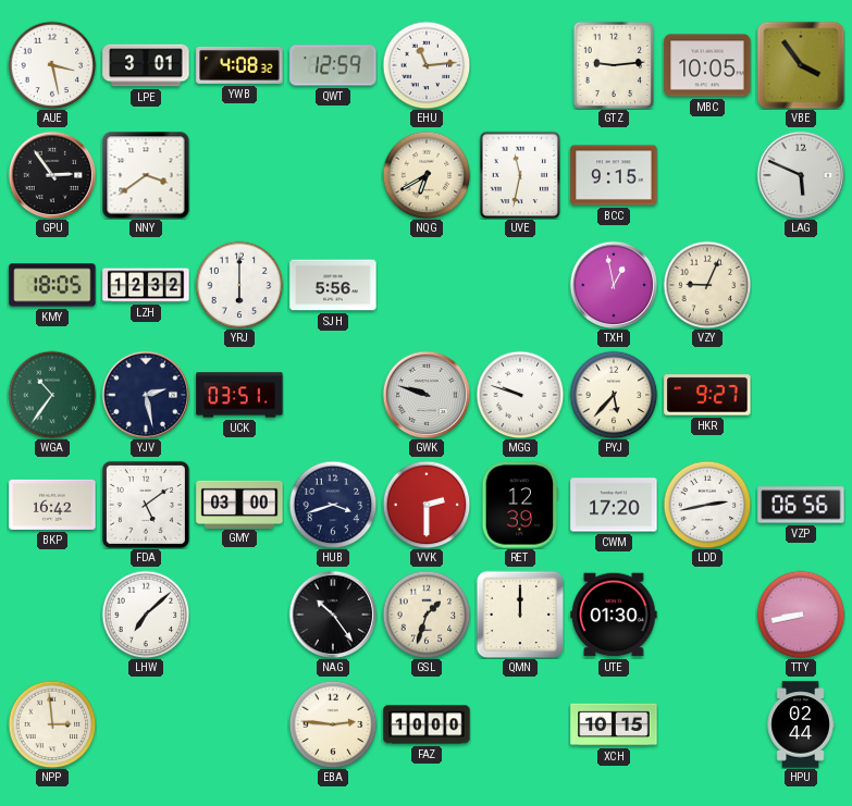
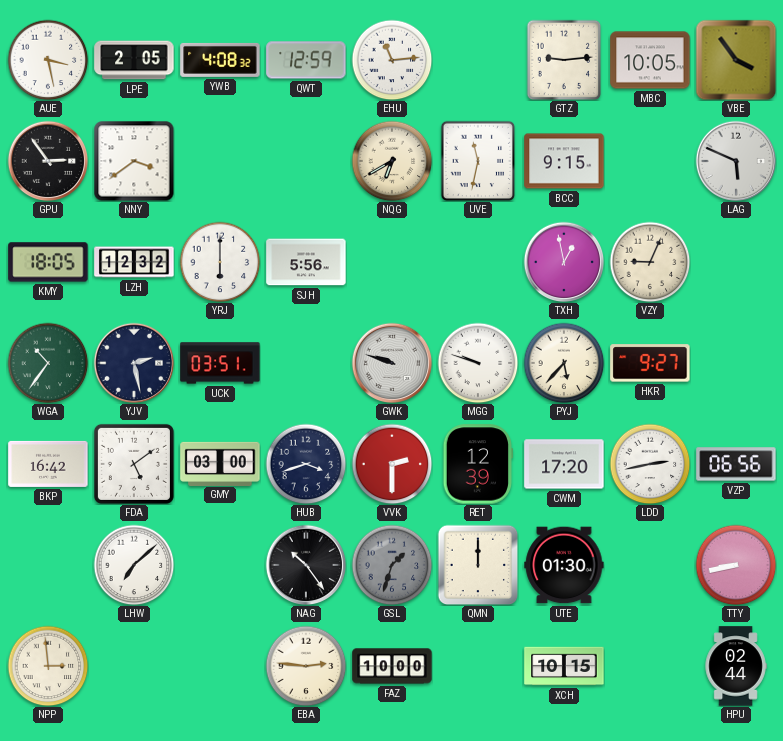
LPE: 3:01 -> 2:05
GSL dial: cream -> grey
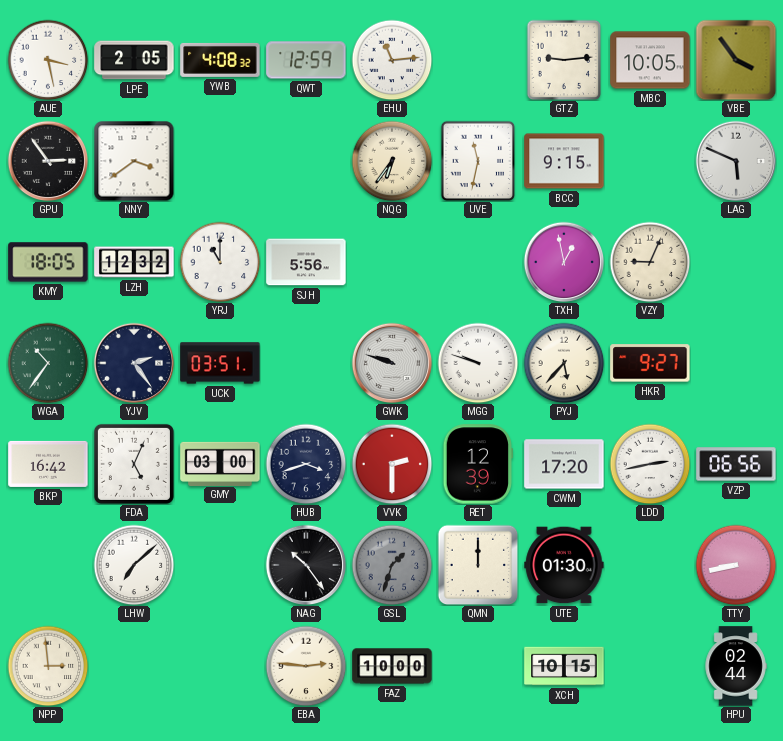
NQG: 6:40 -> 6:36
YRJ: 6:00 -> 11:00
YJV: 2:28 -> 2:24
FDA: 5:09 -> 5:04
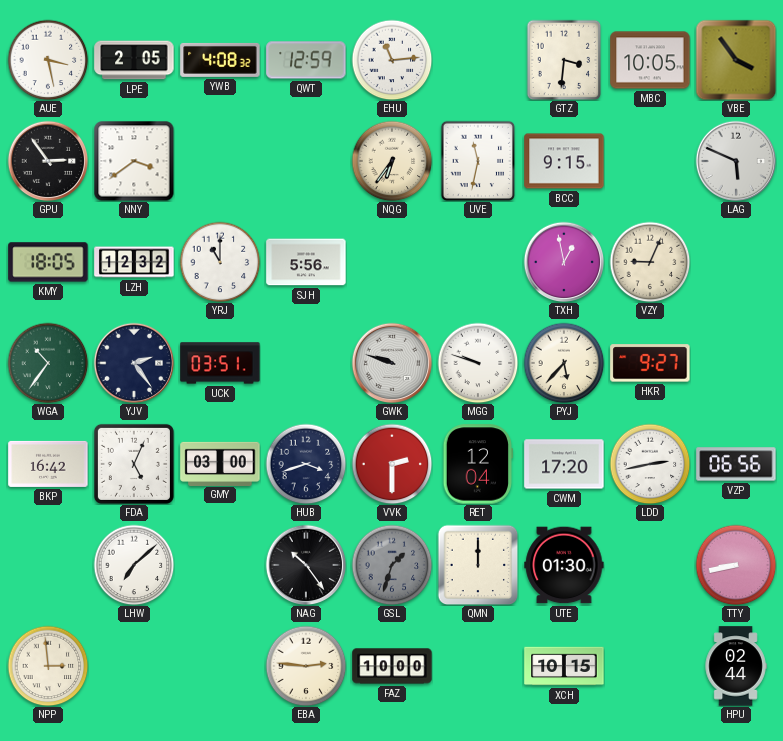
GTZ: 9:14 -> 3:31
RET: 12:39 -> 12:04
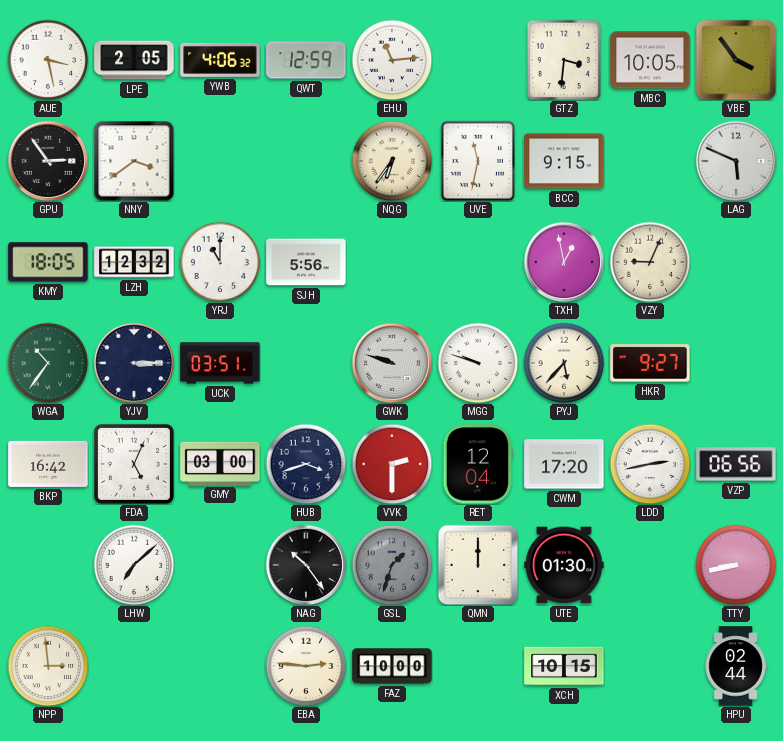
YWB: 4:08 -> 4:06
YJV: 2:24 -> 3:15
